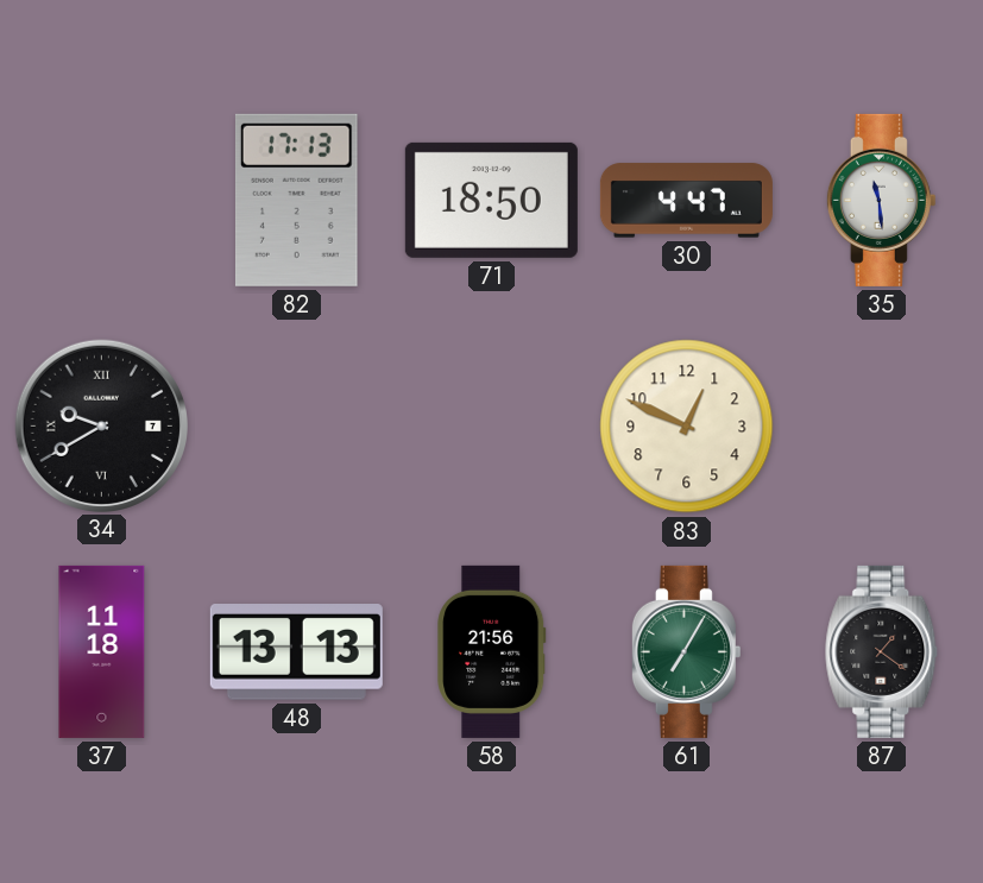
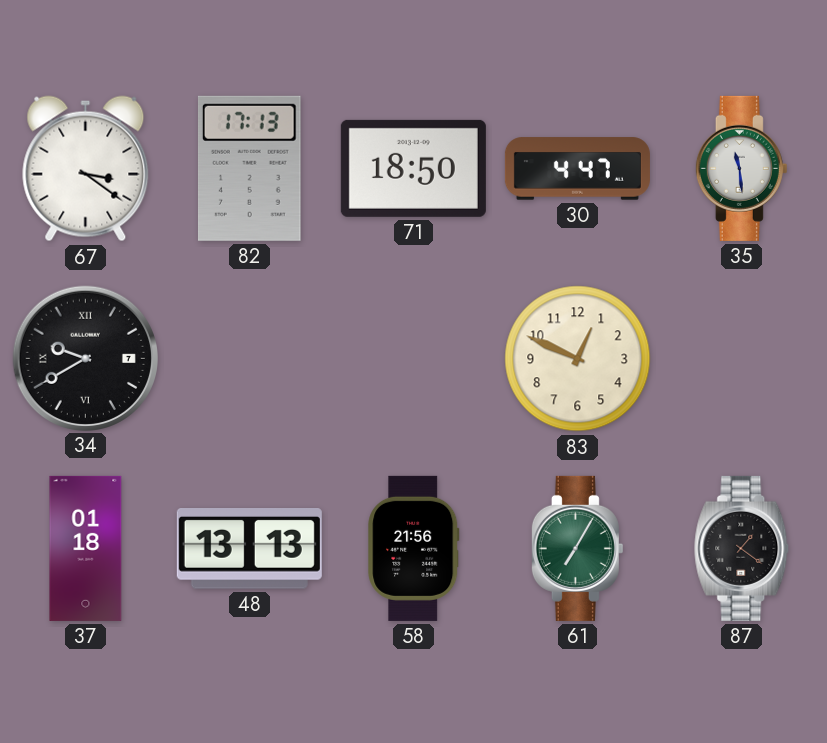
67: none -> 3:21
37: 11:18 -> 01:18
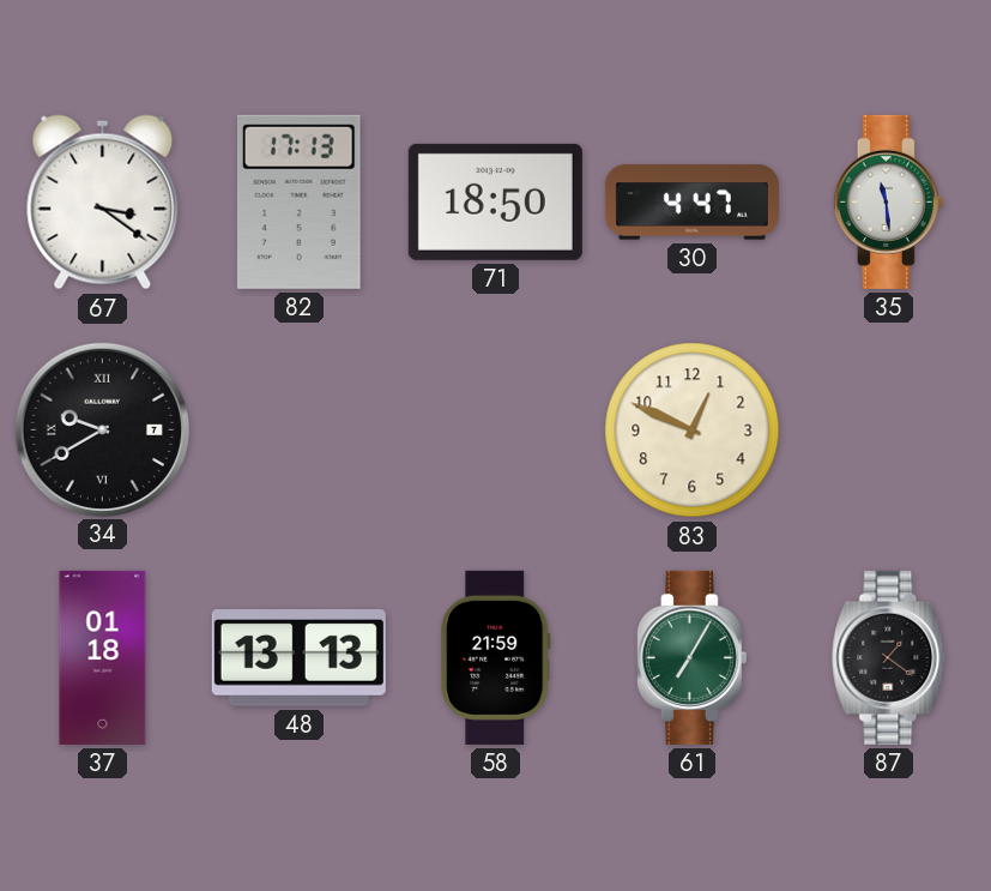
58: 21:56 -> 21:59
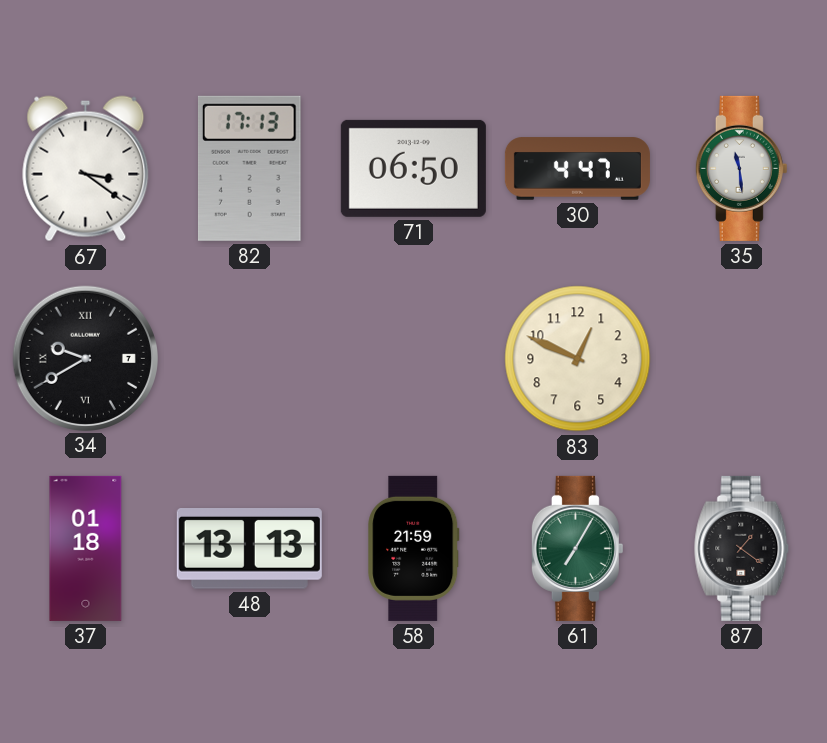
71: 18:50 -> 06:50
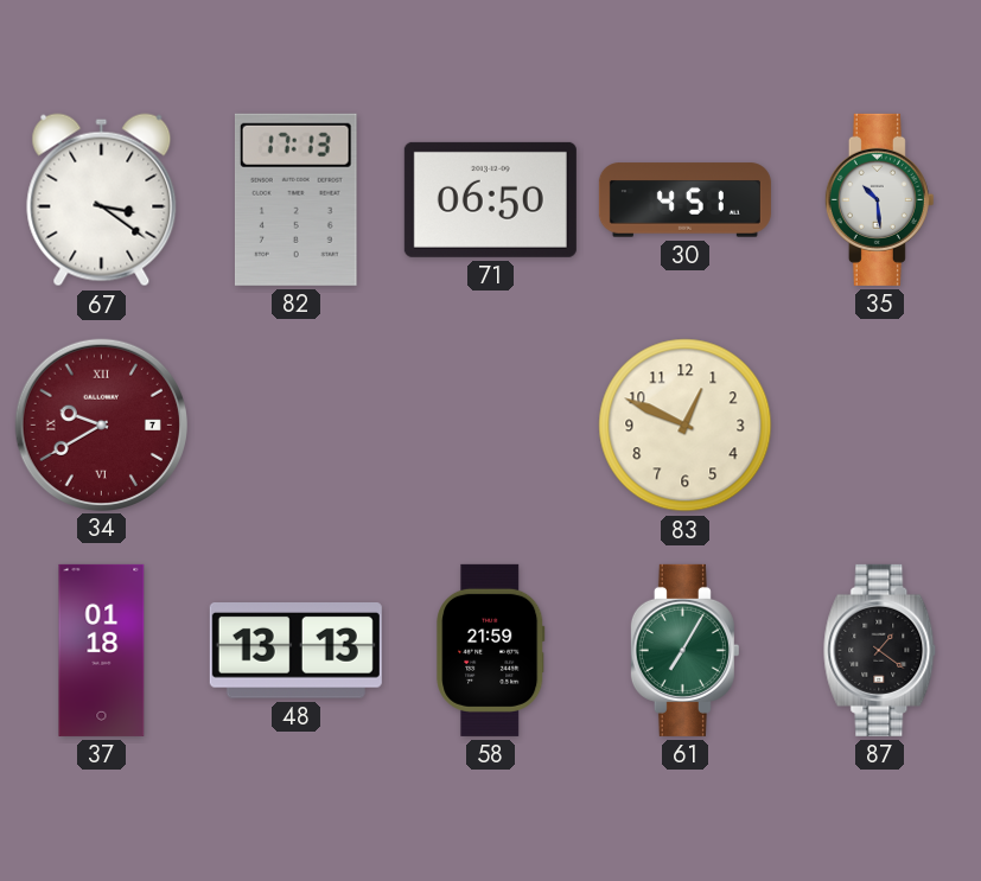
30: 4:47 -> 4:51
35: 11:29 -> 10:29
34 dial: black -> burgundy
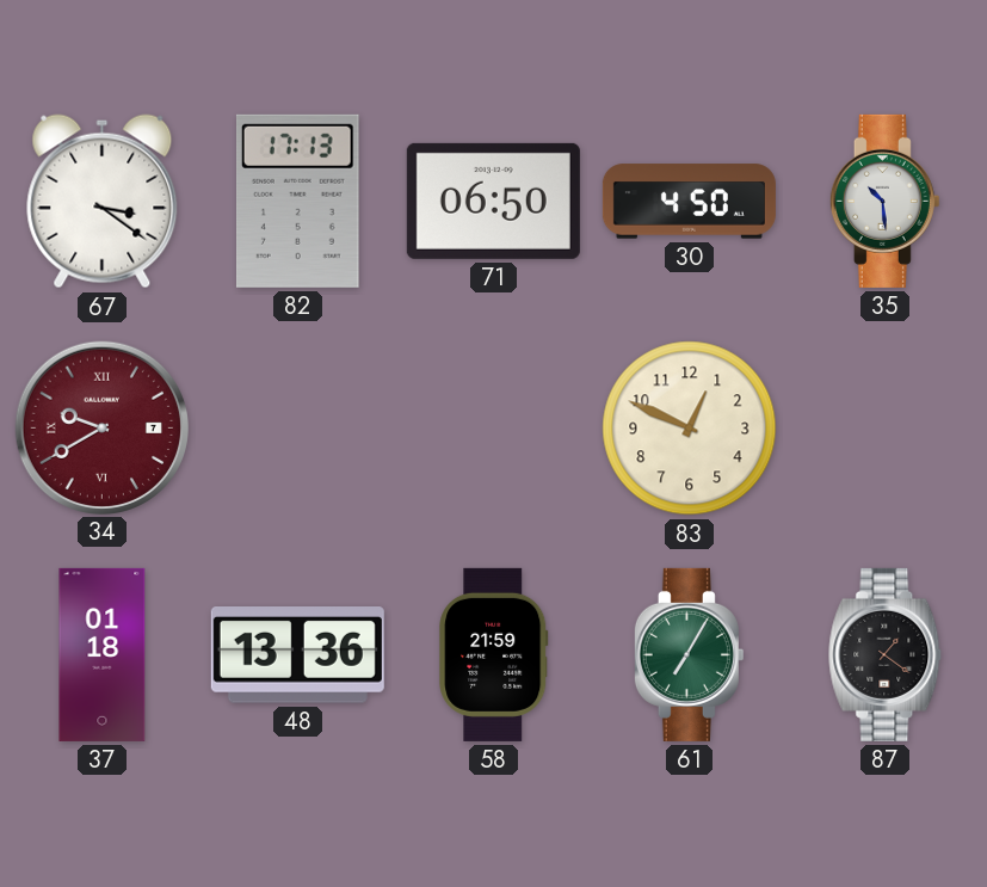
30: 4:51 -> 4:50
48: 13:13 -> 13:36
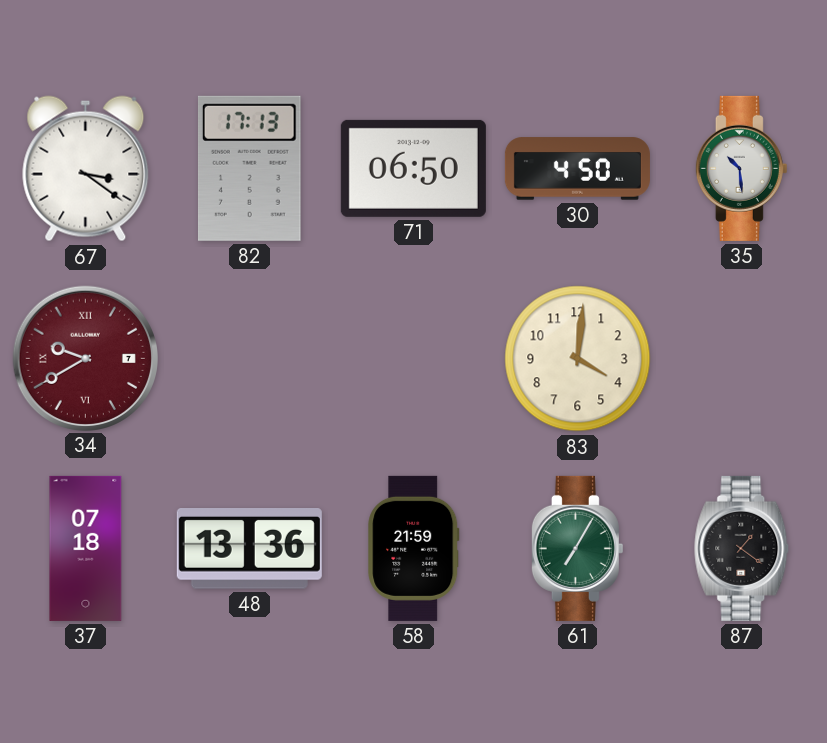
83: 12:49 -> 4:01
37: 01:18 -> 07:18
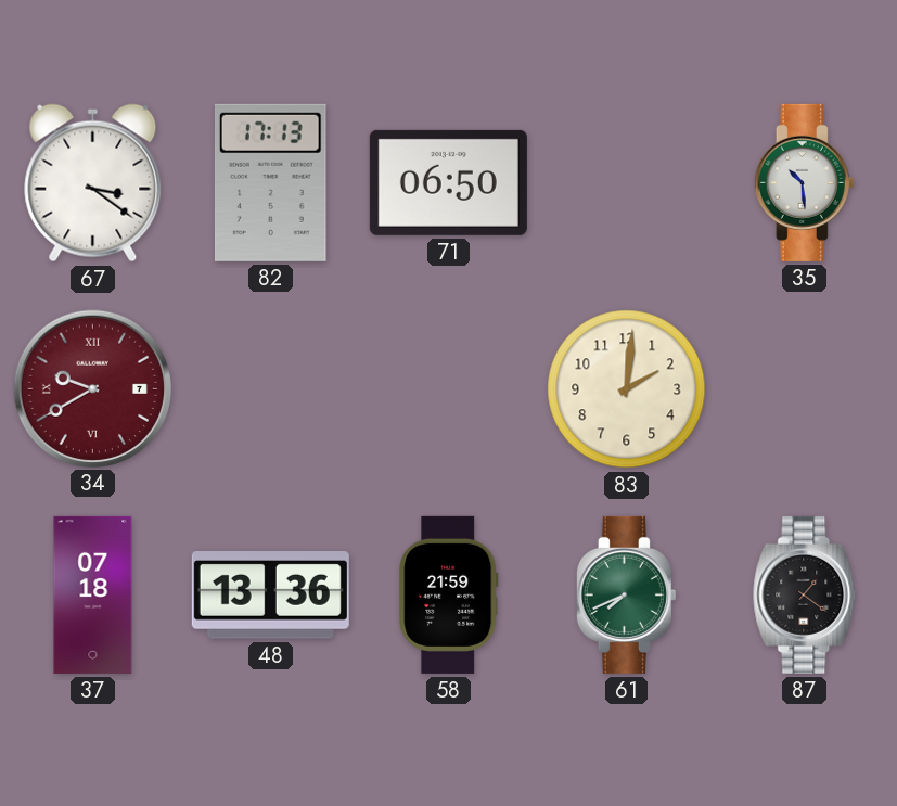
30: 4:50 -> none
83: 4:01 -> 2:01
61: 7:05 -> 7:41
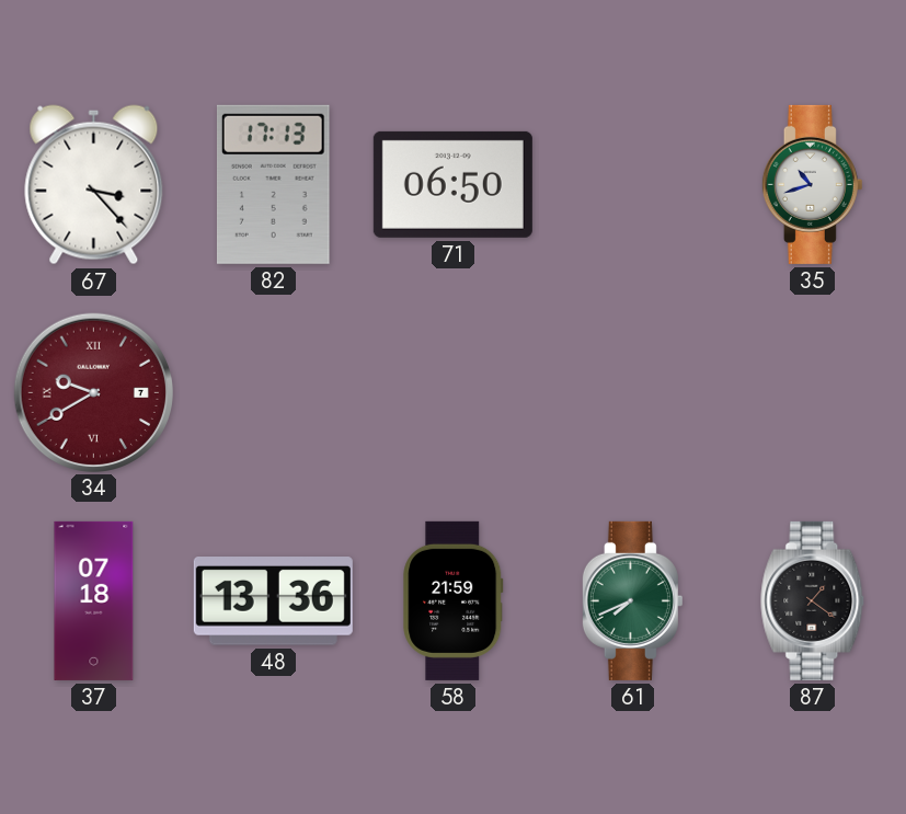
67: 3:21 -> 3:23
35: 10:29 -> 10:42
83: 2:01 -> none
